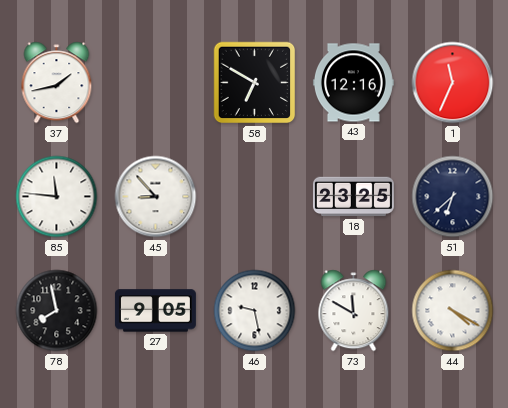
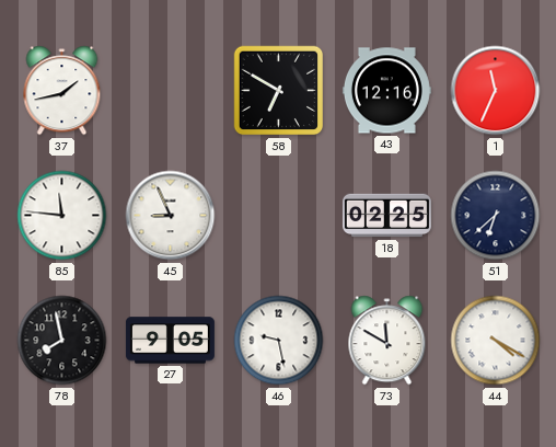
45: 8:53 -> 8:56
18: 23:25 -> 02:25
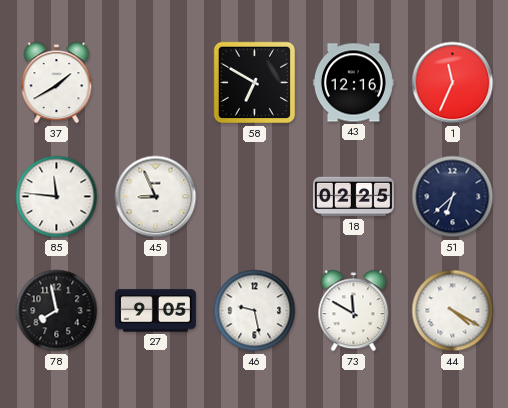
37: 1:43 -> 1:40
